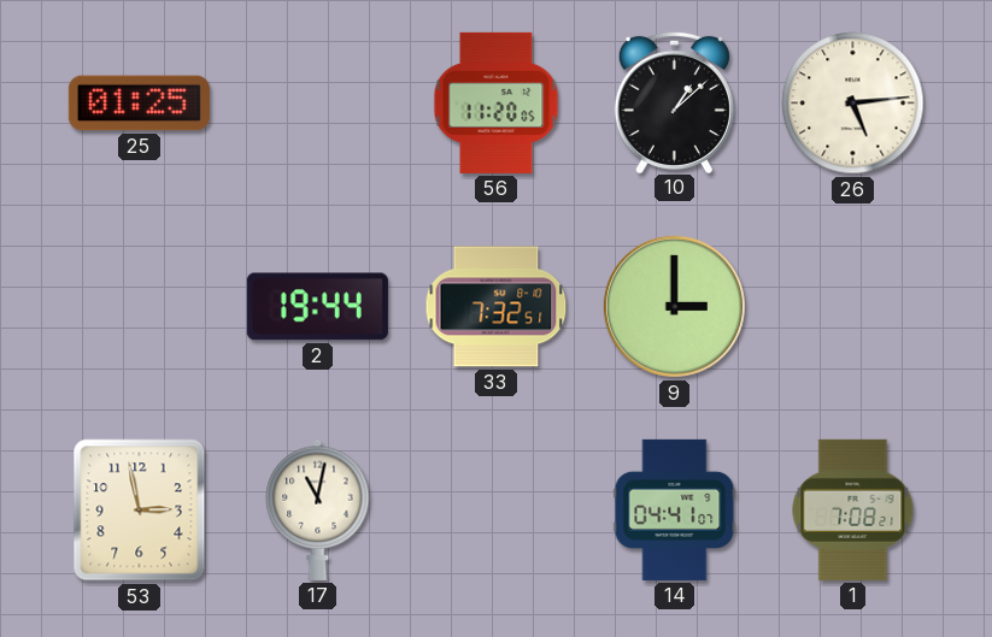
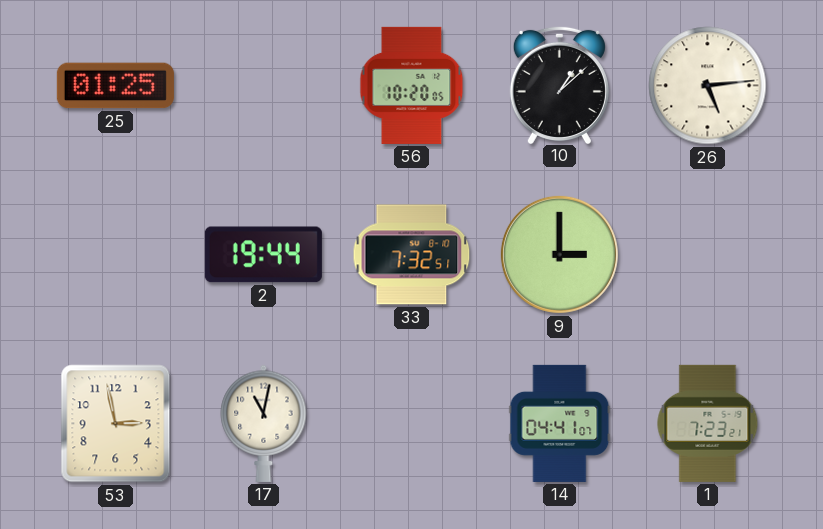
56: 11:20 -> 10:20
1: 7:08 -> 7:23
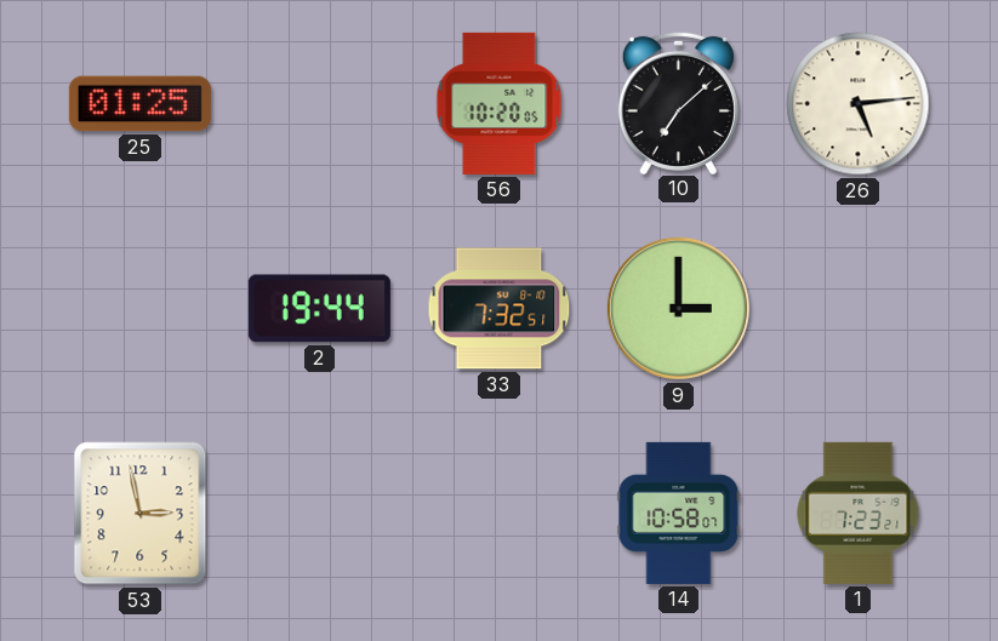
10: 1:08 -> 7:08
17: 11:02 -> none
14: 04:41 -> 10:58
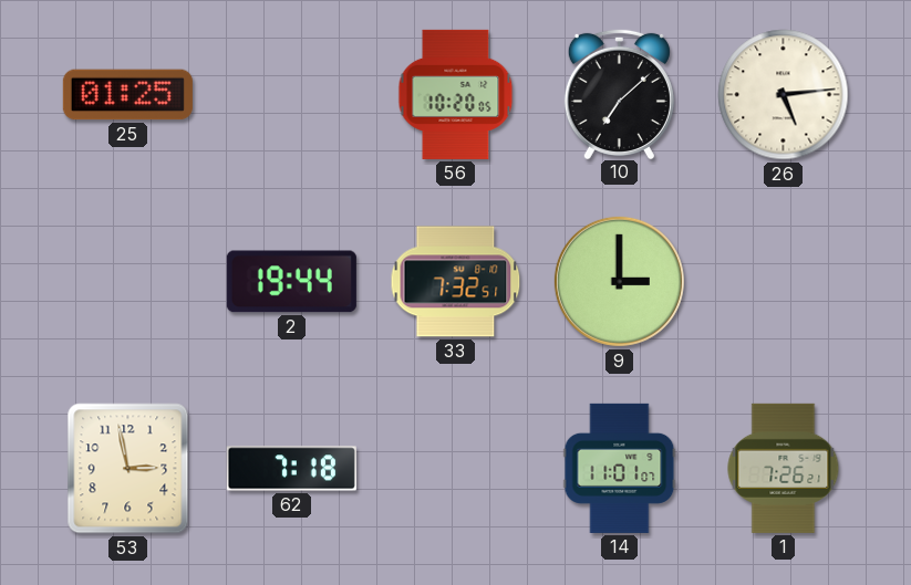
62: none -> 7:18
14: 10:58 -> 11:01
1: 7:23 -> 7:26
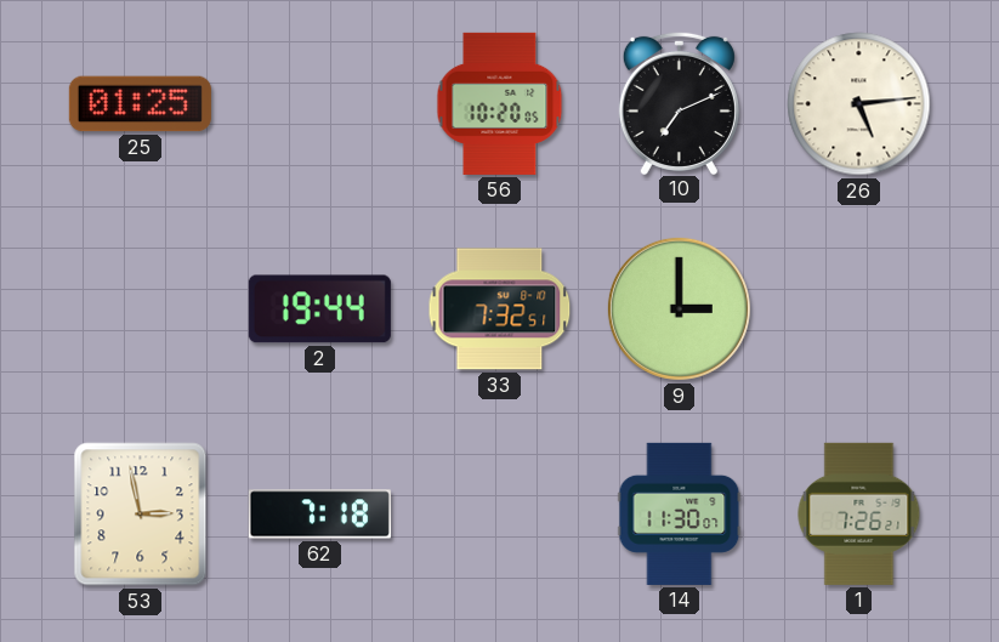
10: 7:08 -> 7:11
14: 11:01 -> 11:30
